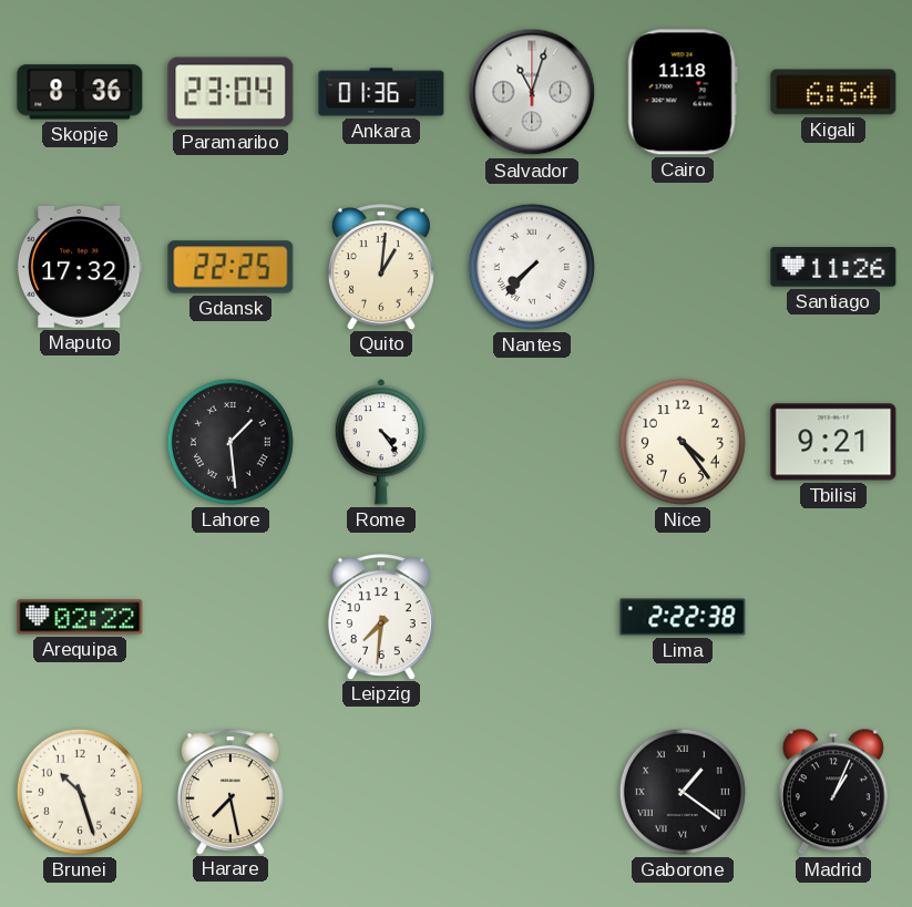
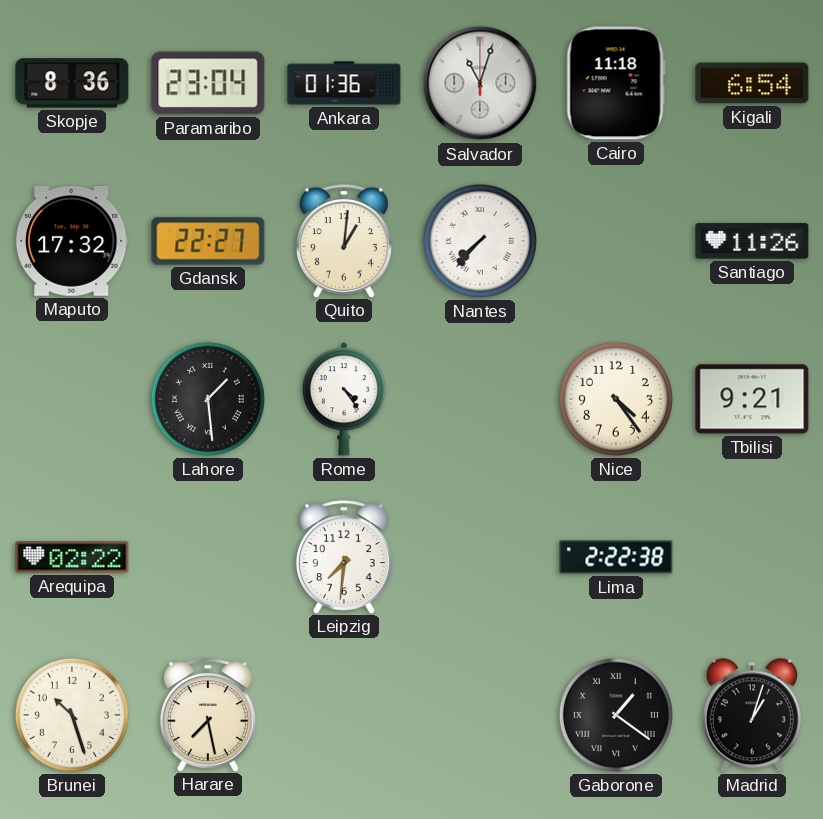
Gdansk: 22:25 -> 22:27
Madrid: 1:04 -> 1:03
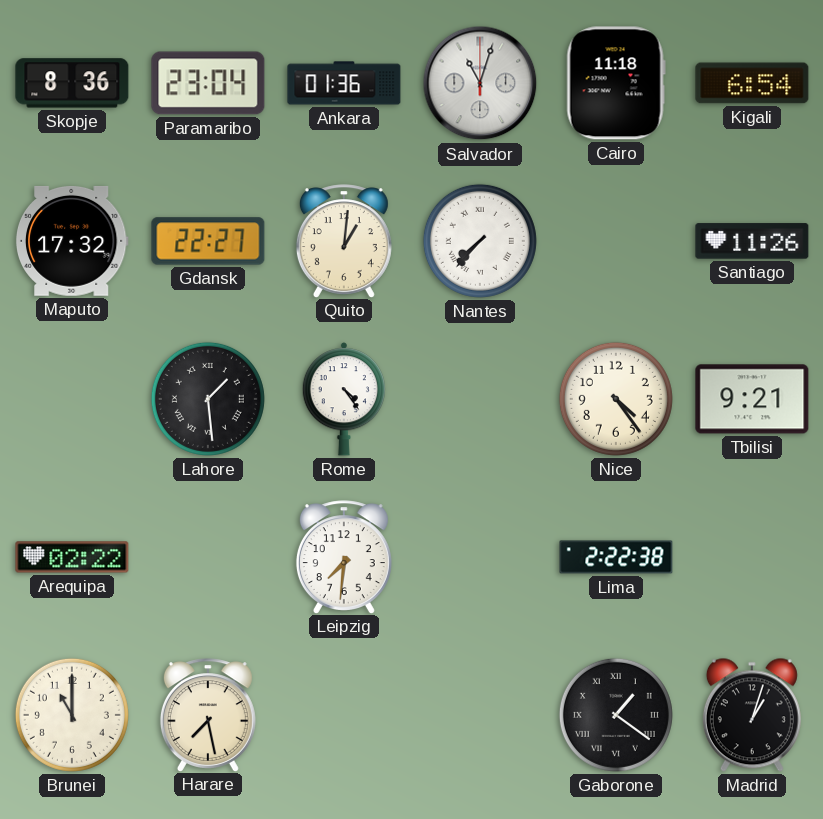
Brunei: 10:27 -> 11:00
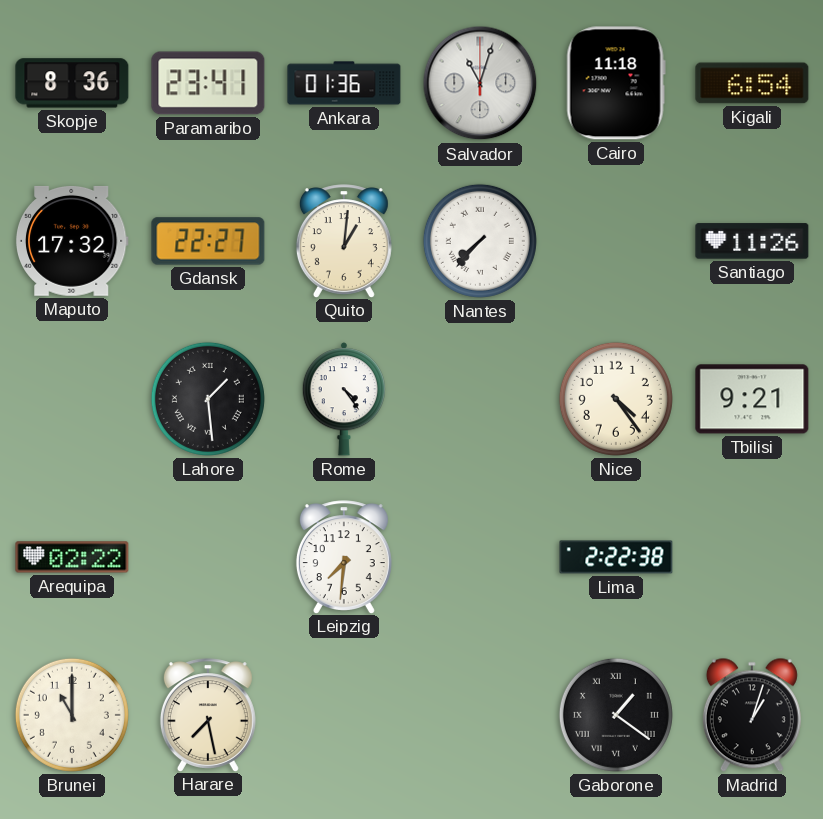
Paramaribo: 23:04 -> 23:41
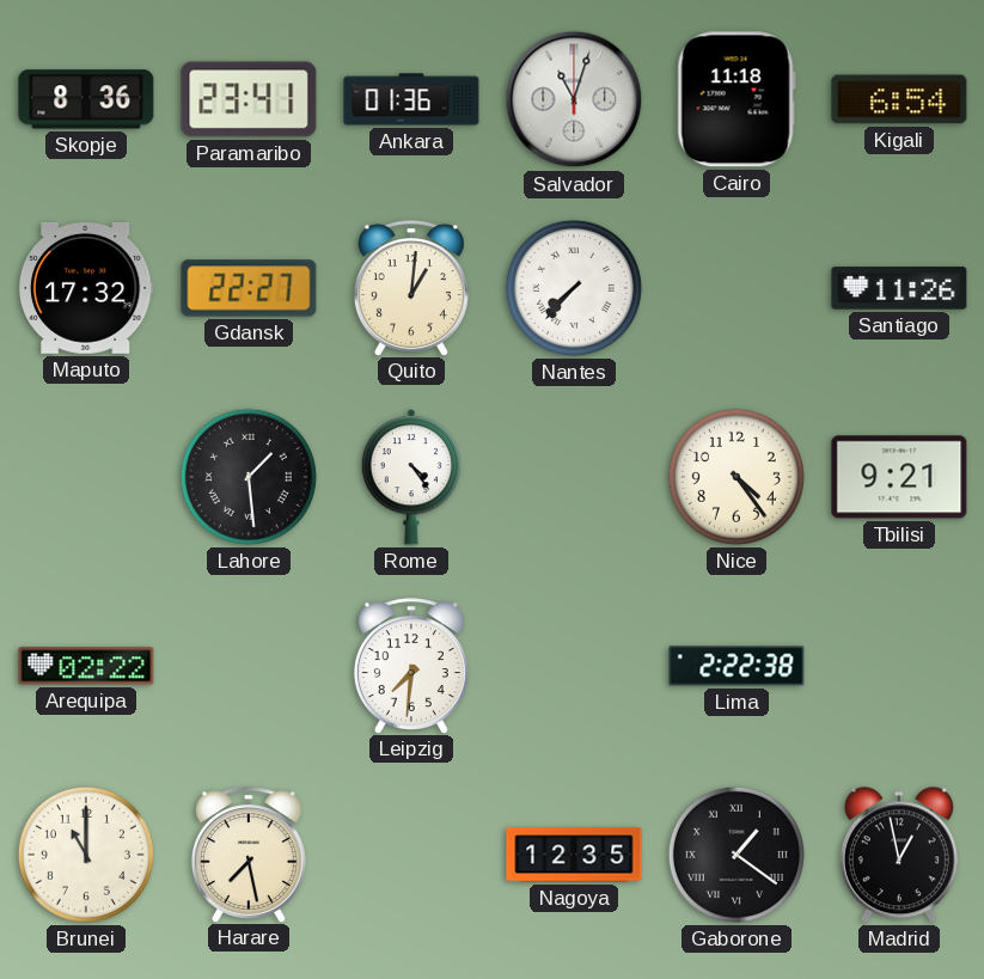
Nagoya: none -> 12:35
Madrid: 1:03 -> 12:58
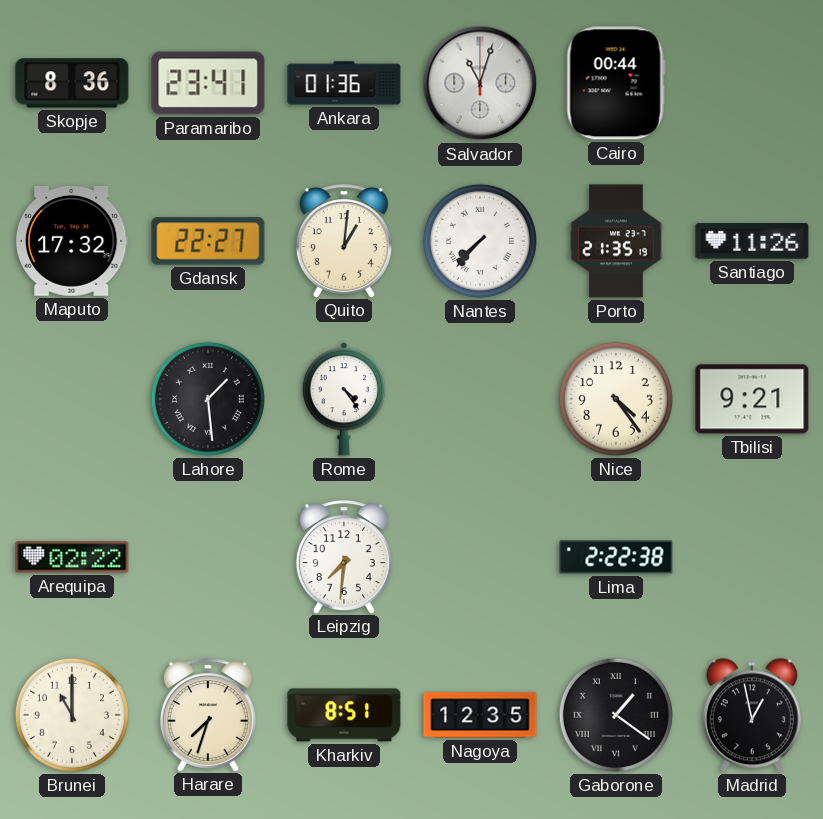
Cairo: 11:18 -> 00:44
Kigali: 6:54 -> none
Porto: none -> 21:35
Harare: 7:28 -> 7:33
Kharkiv: none -> 8:51
